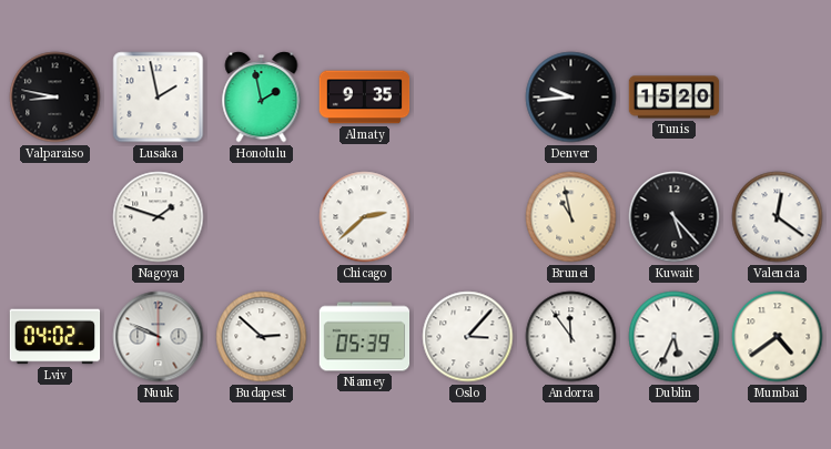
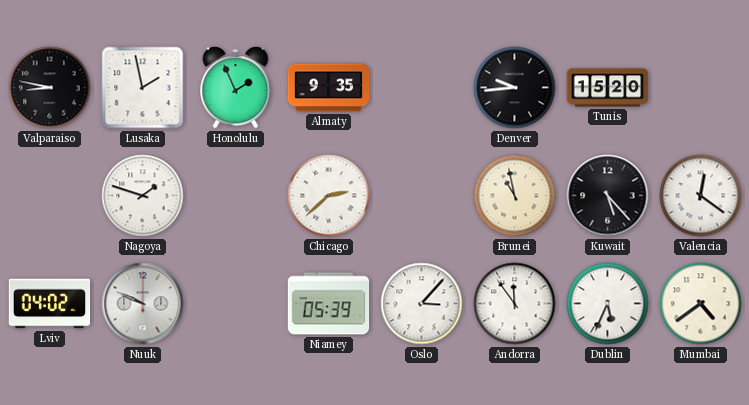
Honolulu: 1:58 -> 1:56
Budapest: 2:52 -> none
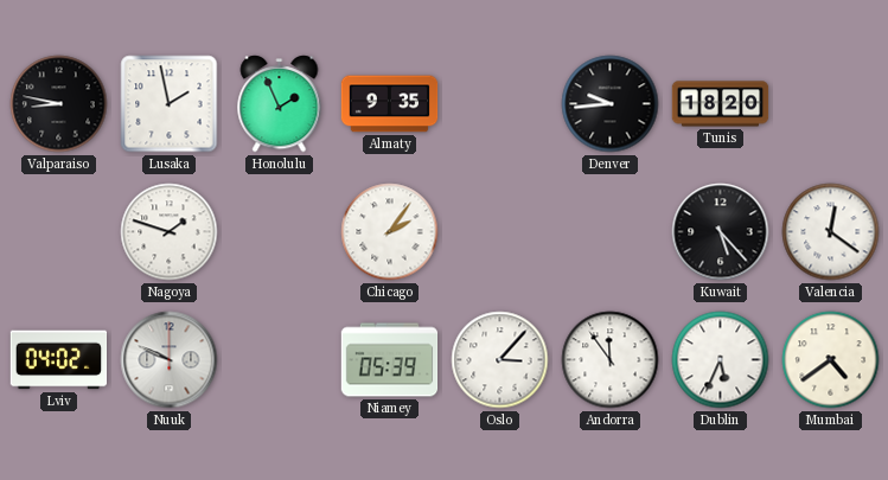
Tunis: 15:20 -> 18:20
Chicago: 2:38 -> 2:06
Brunei: 10:58 -> none
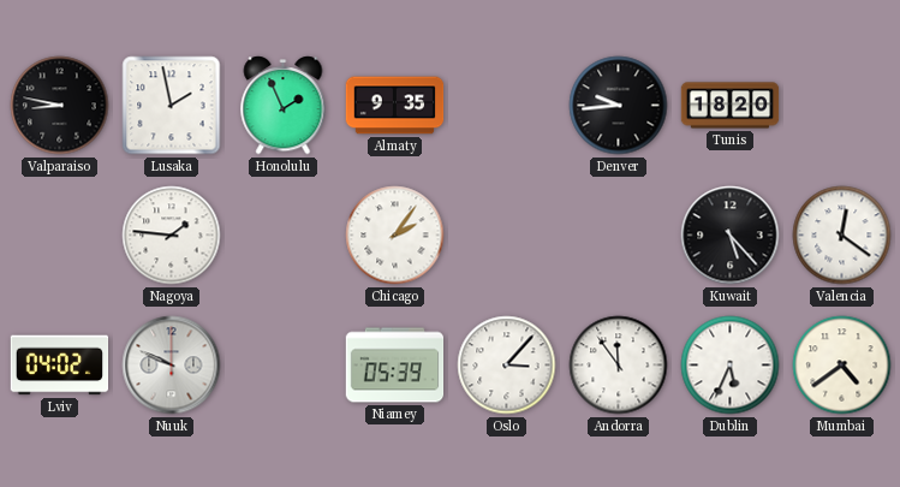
Nagoya: 1:48 -> 1:46
